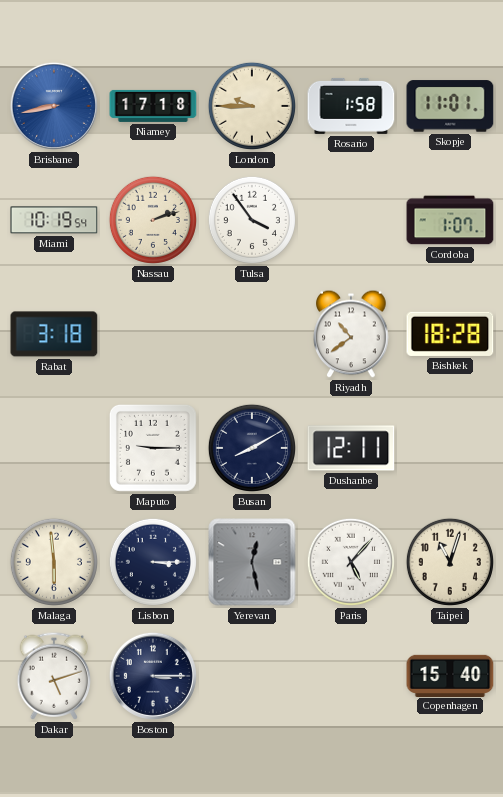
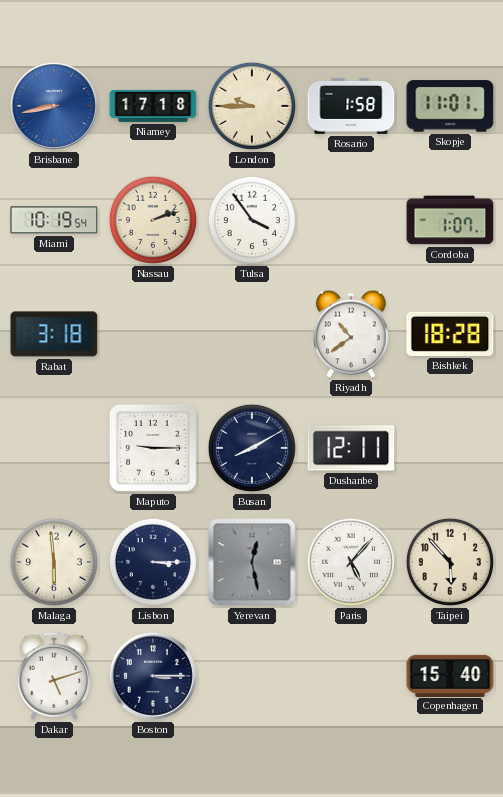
Taipei: 11:03 -> 5:53
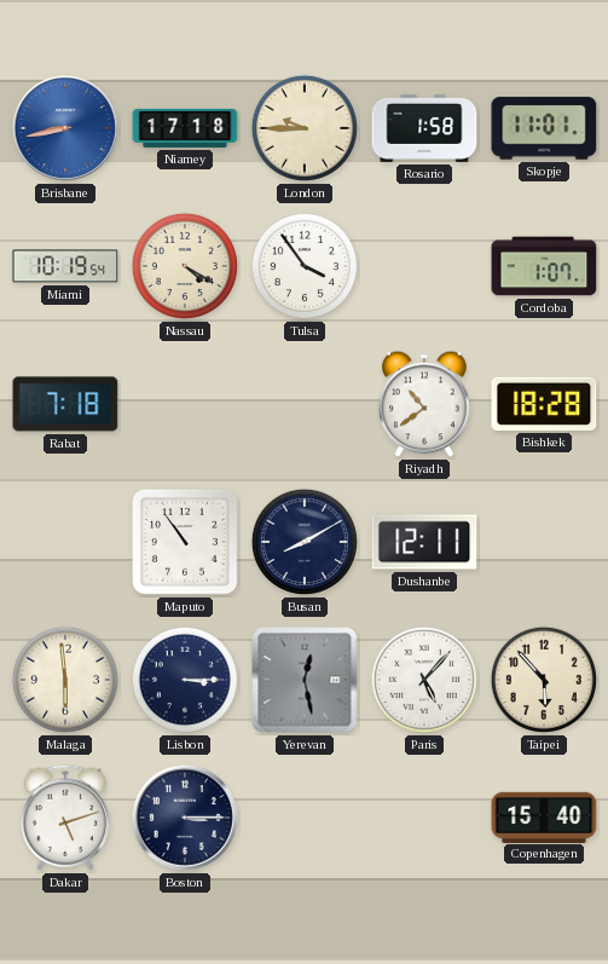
Nassau: 2:12 -> 4:20
Rabat: 3:18 -> 7:18
Maputo: 9:15 -> 10:54
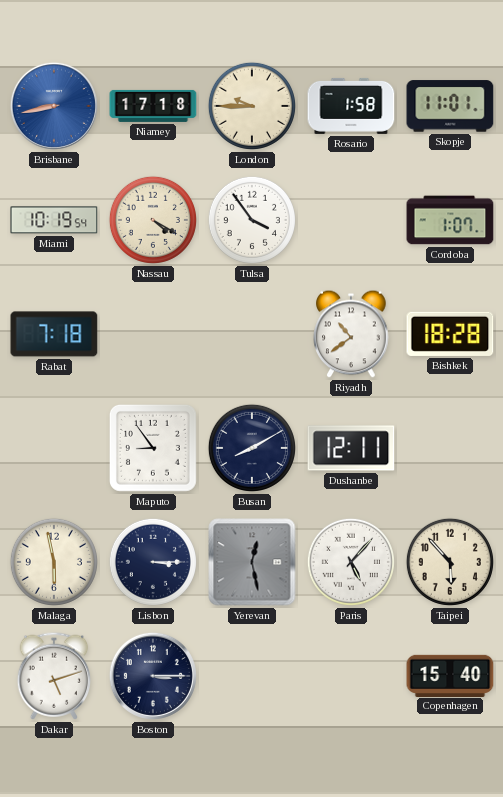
Maputo: 10:54 -> 8:54
Malaga: 5:59 -> 5:58
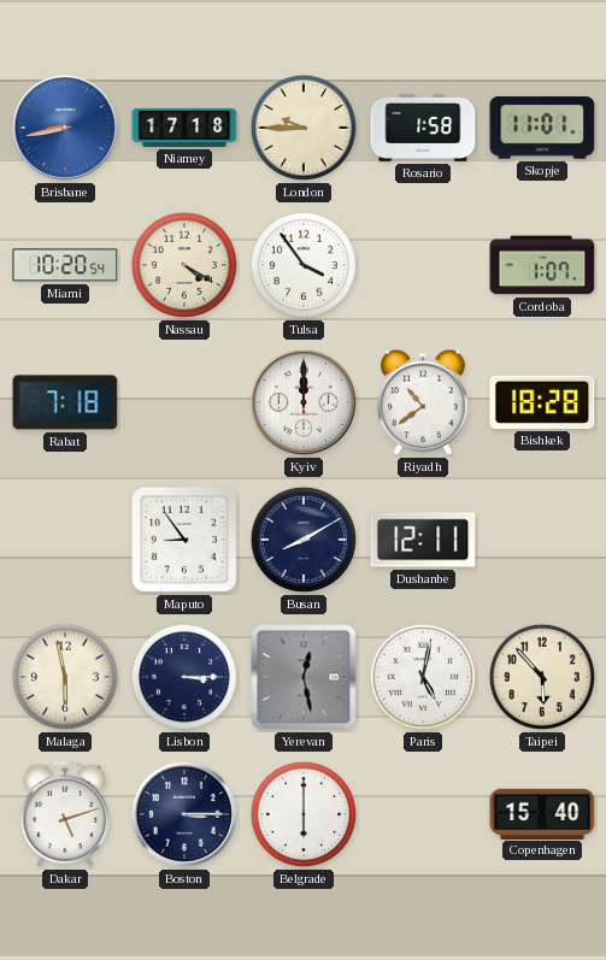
Miami: 10:19 -> 10:20
Kyiv: none -> 12:00
Paris: 5:07 -> 5:02
Belgrade: none -> 6:00
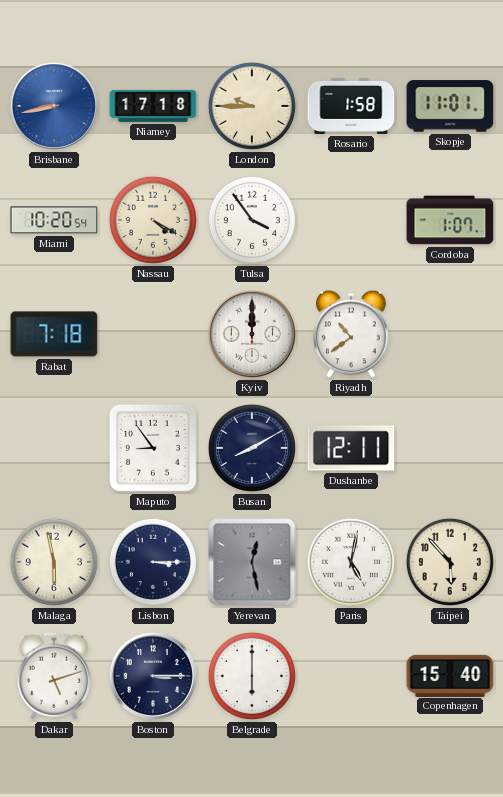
Bishkek: 18:28 -> none
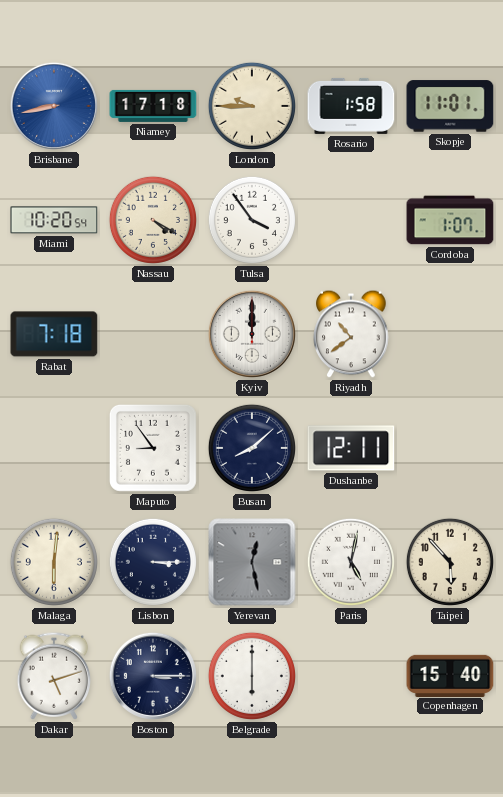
Busan: 8:10 -> 8:08
Malaga: 5:58 -> 6:01
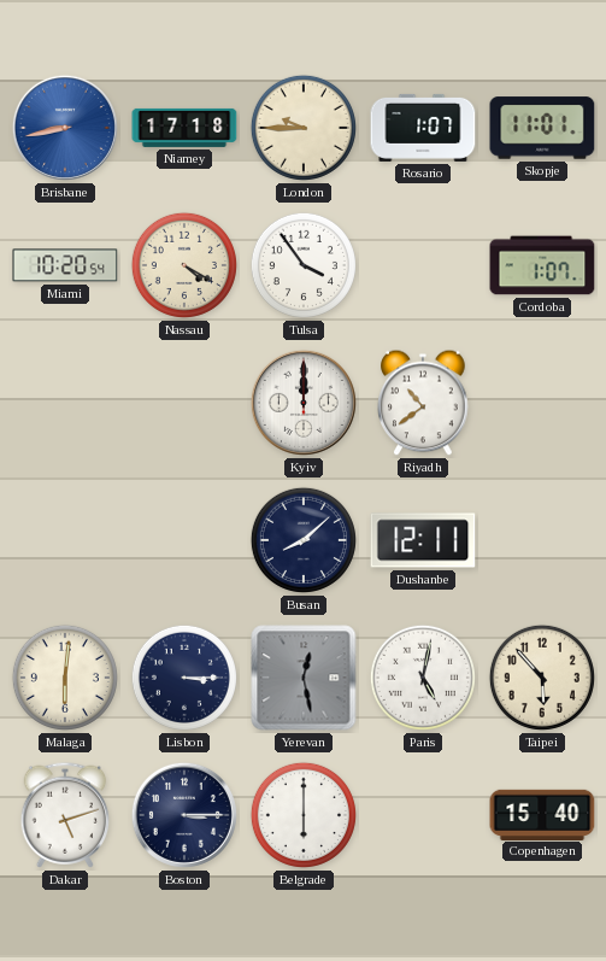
Rosario: 1:58 -> 1:07
Rabat: 7:18 -> none
Maputo: 8:54 -> none
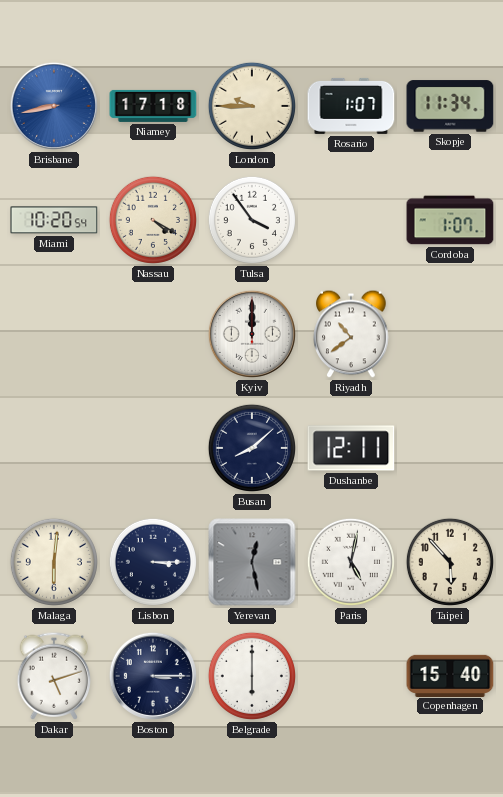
Skopje: 11:01 -> 11:34
